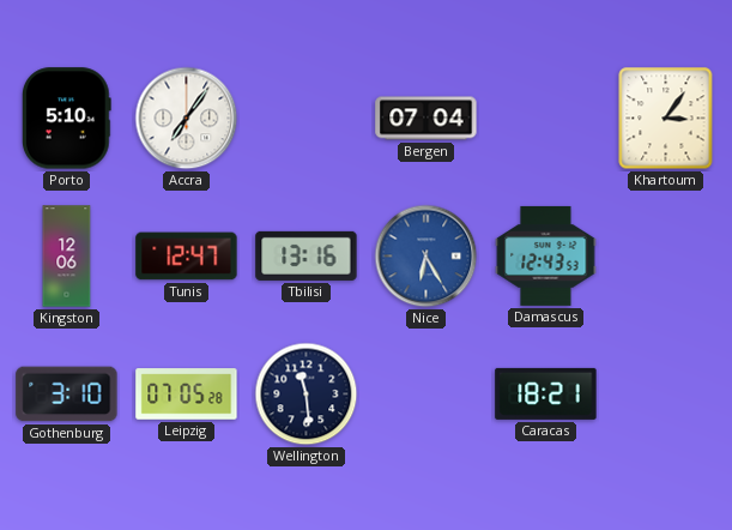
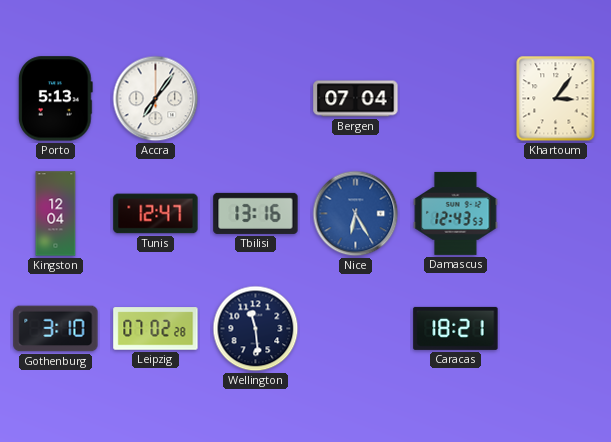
Porto: 5:10 -> 5:13
Kingston: 12:06 -> 12:04
Leipzig: 07:05 -> 07:02
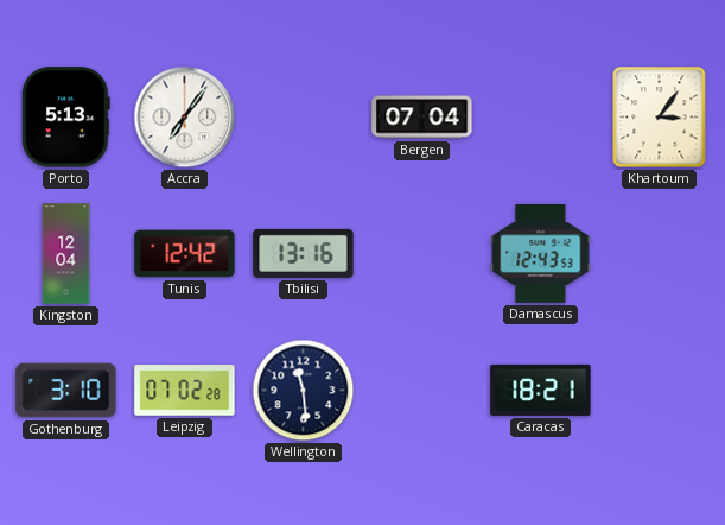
Tunis: 12:47 -> 12:42
Nice: 6:25 -> none
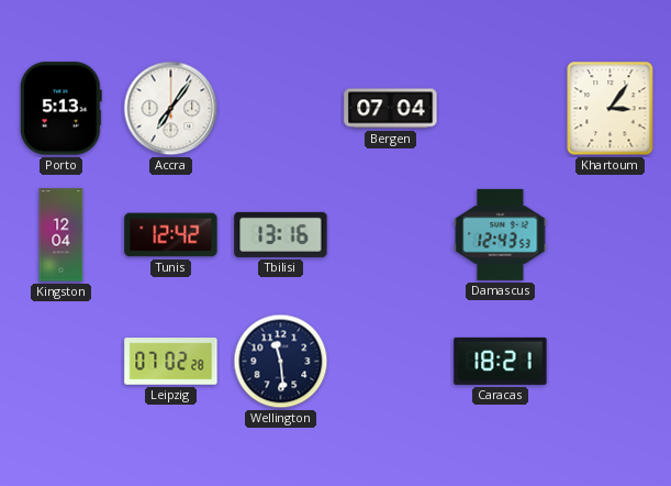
Gothenburg: 3:10 -> none
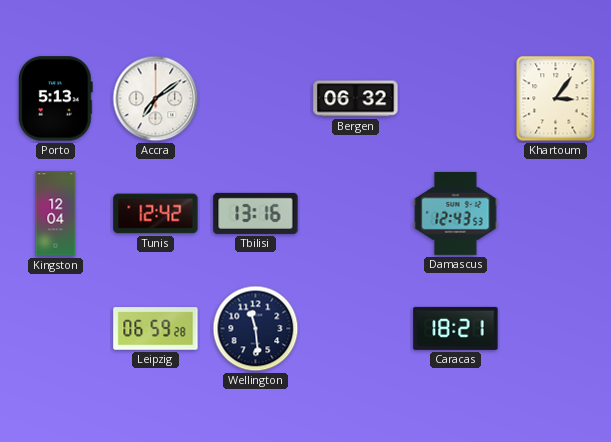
Accra: 7:06 -> 7:09
Bergen: 07:04 -> 06:32
Leipzig: 07:02 -> 06:59
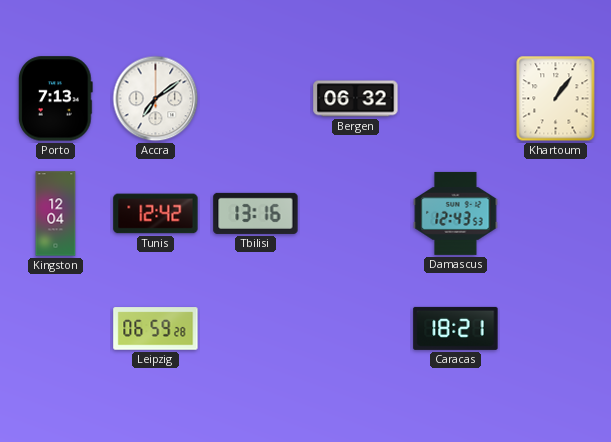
Porto: 5:13 -> 7:13
Khartoum: 3:06 -> 1:06
Wellington: 11:29 -> none
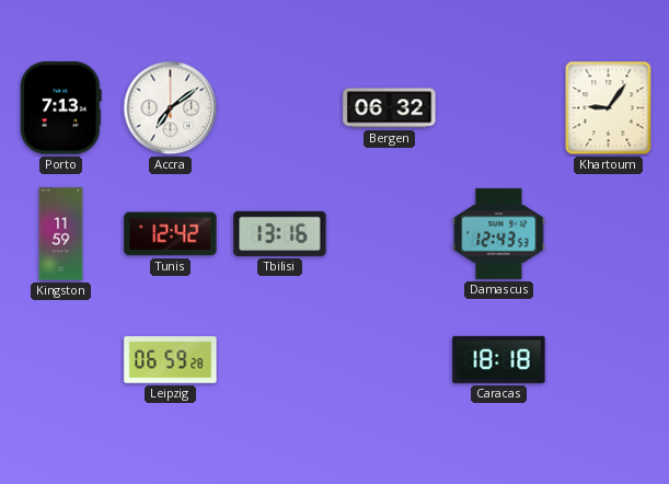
Khartoum: 1:06 -> 9:06
Kingston: 12:04 -> 11:59
Caracas: 18:21 -> 18:18
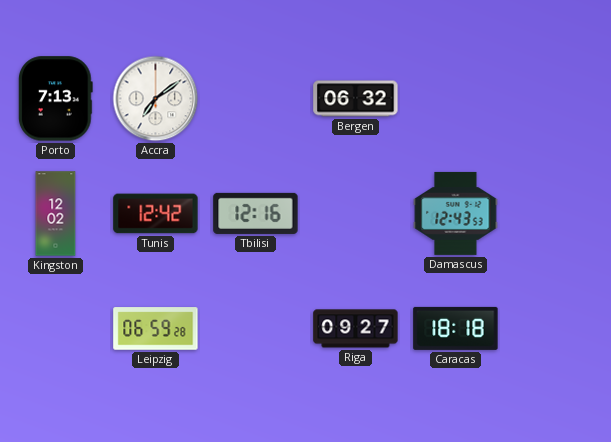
Khartoum: 9:06 -> none
Kingston: 11:59 -> 12:02
Tbilisi: 13:16 -> 12:16
Riga: none -> 09:27
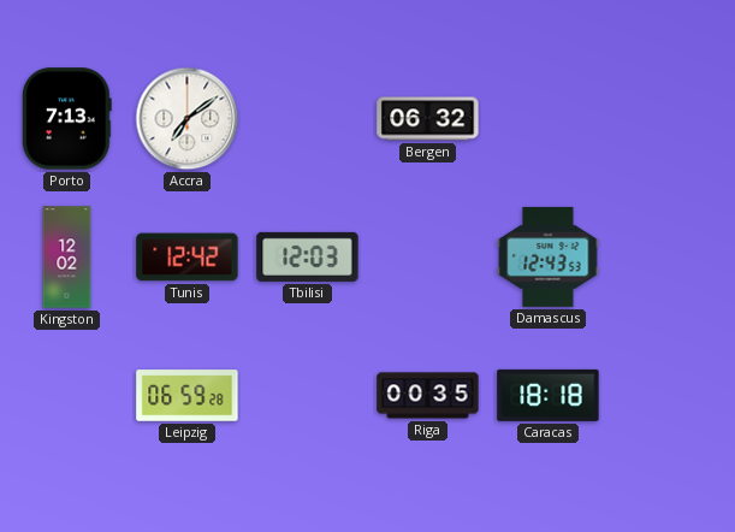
Tbilisi: 12:16 -> 12:03
Riga: 09:27 -> 00:35
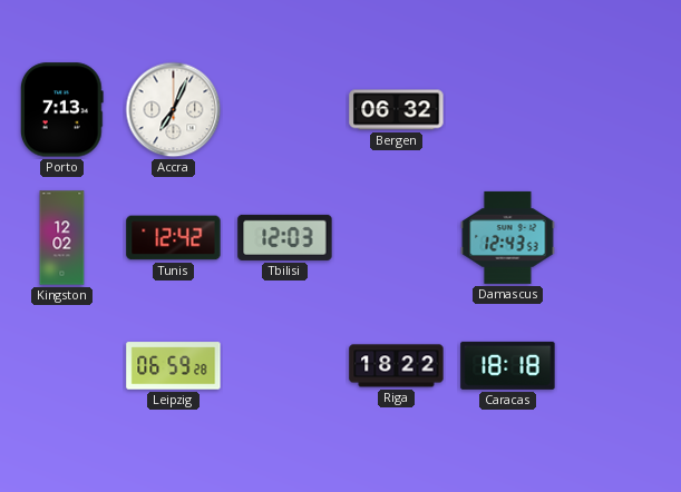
Accra: 7:09 -> 7:04
Riga: 00:35 -> 18:22
